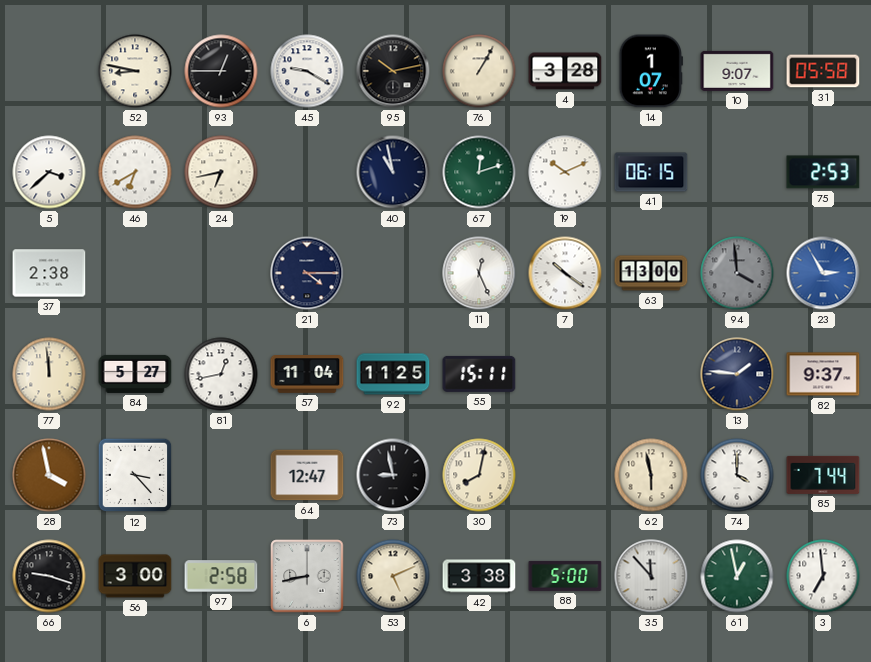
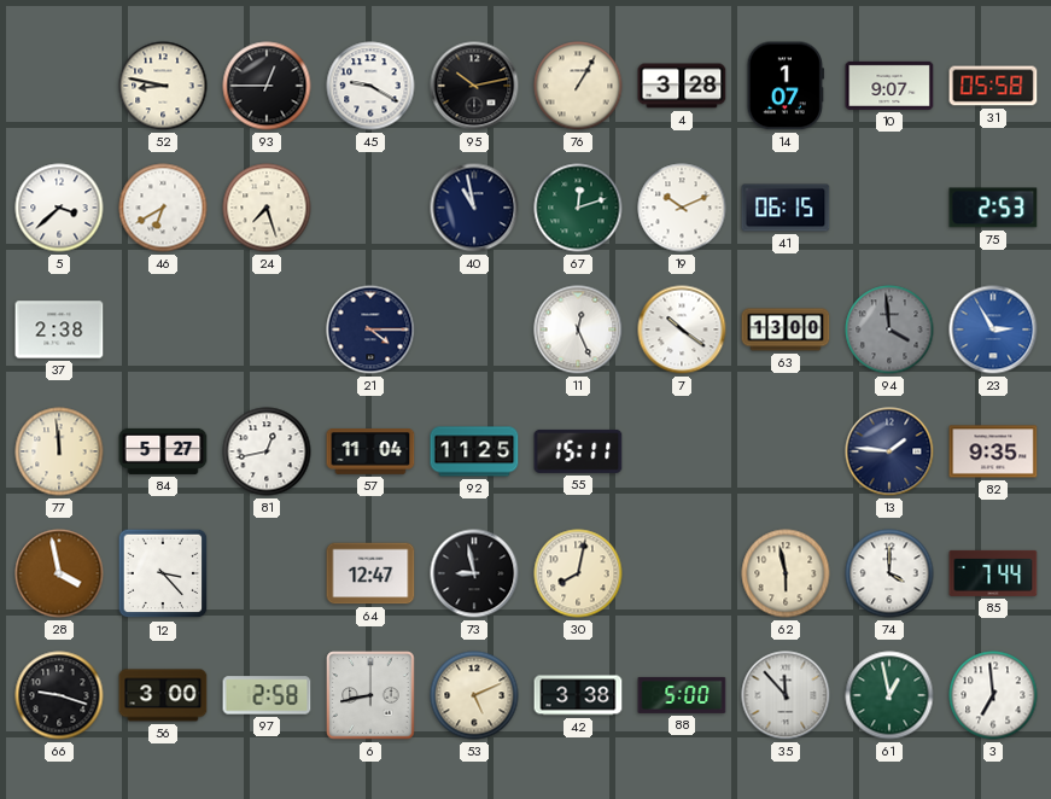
24: 6:43 -> 7:27
82: 9:37 -> 9:35
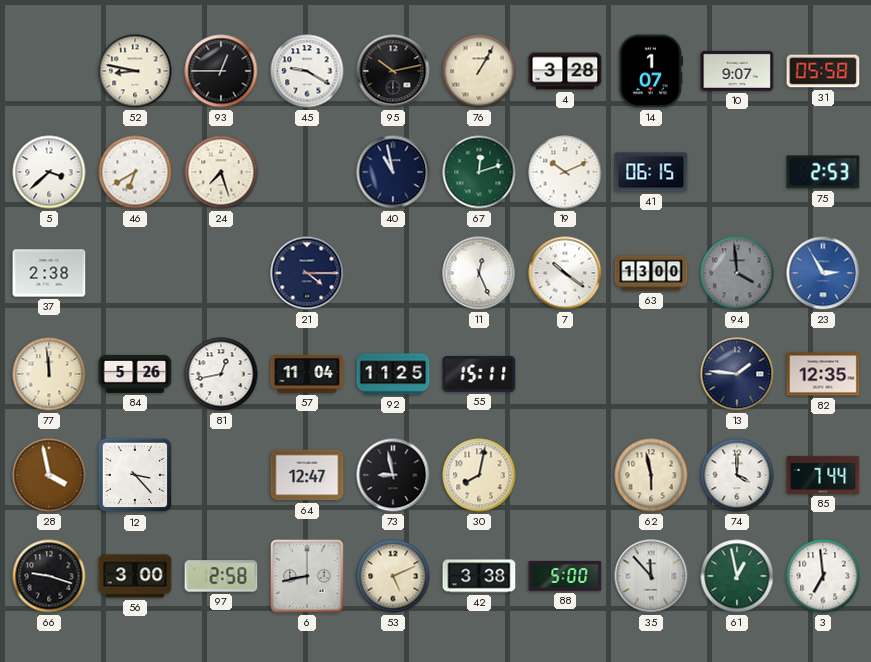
84: 5:27 -> 5:26
82: 9:35 -> 12:35
